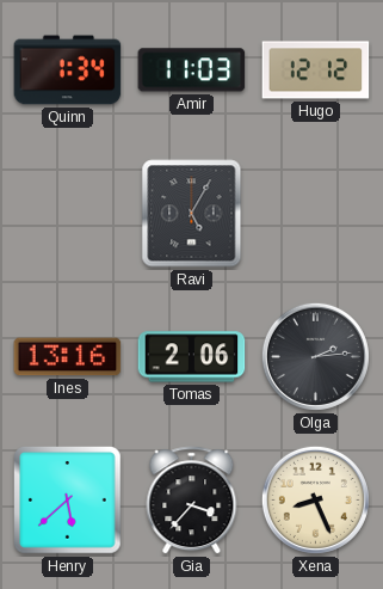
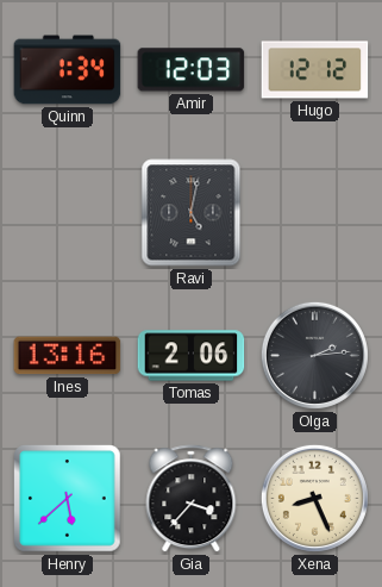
Amir: 11:03 -> 12:03
Ravi: 5:05 -> 5:02
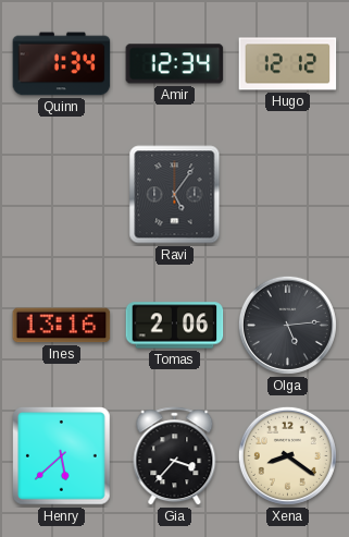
Amir: 12:03 -> 12:34
Ravi: 5:02 -> 5:06
Olga: 2:14 -> 5:14
Xena: 8:26 -> 8:21
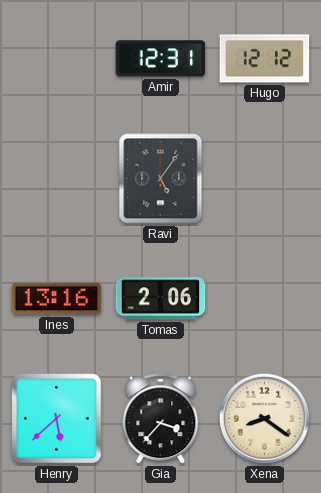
Quinn: 1:34 -> none
Amir: 12:34 -> 12:31
Olga: 5:14 -> none
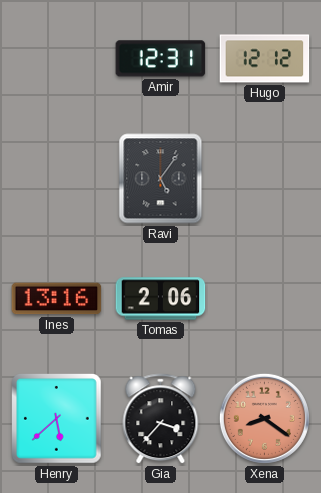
Xena dial: cream -> salmon
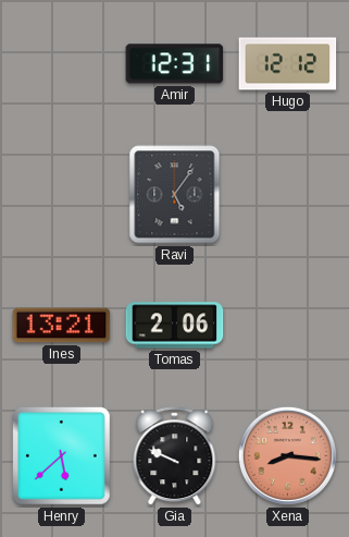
Ines: 13:16 -> 13:21
Gia: 3:37 -> 9:49
Xena: 8:21 -> 8:16
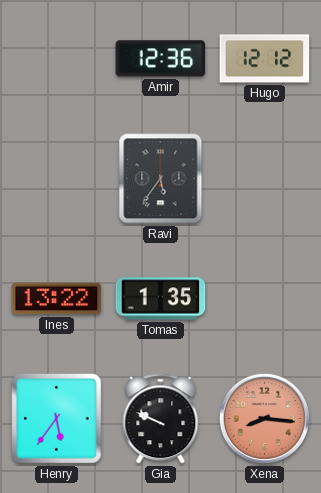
Amir: 12:31 -> 12:36
Ravi: 5:06 -> 5:36
Ines: 13:21 -> 13:22
Tomas: 2:06 -> 1:35
Henry: 5:38 -> 5:36
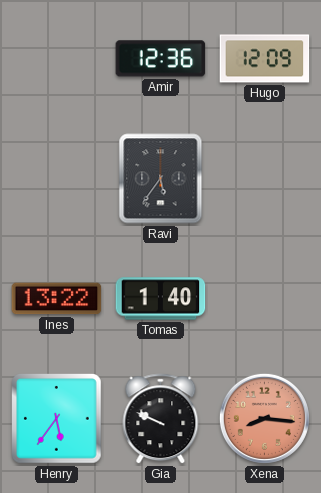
Hugo: 12:12 -> 12:09
Tomas: 1:35 -> 1:40
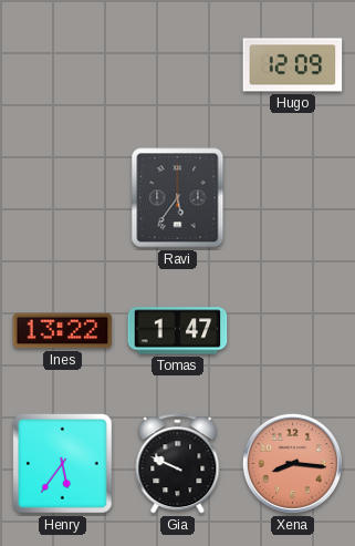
Amir: 12:36 -> none
Tomas: 1:40 -> 1:47
